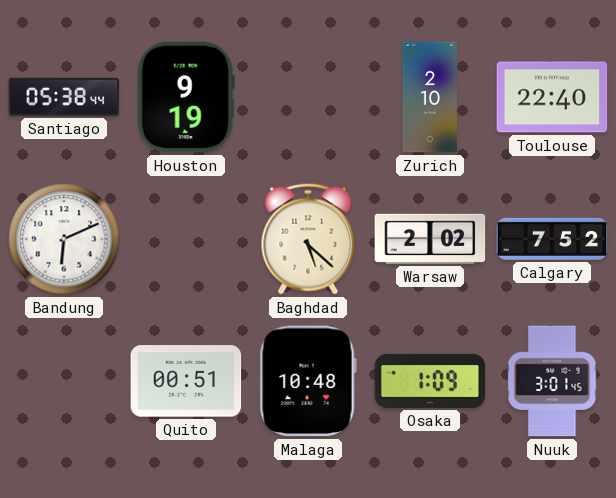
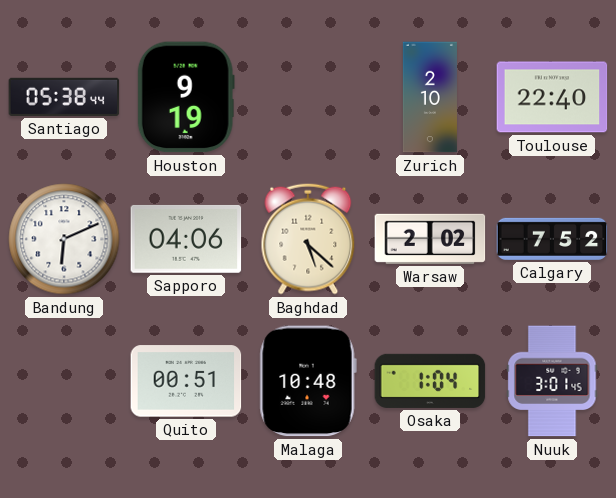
Sapporo: none -> 04:06
Osaka: 1:09 -> 1:04
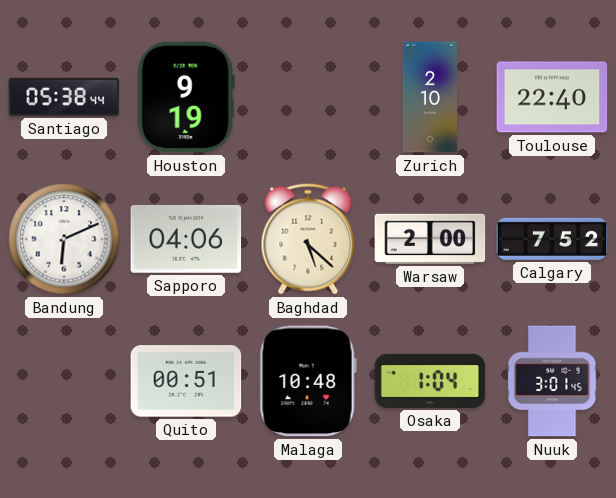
Warsaw: 2:02 -> 2:00
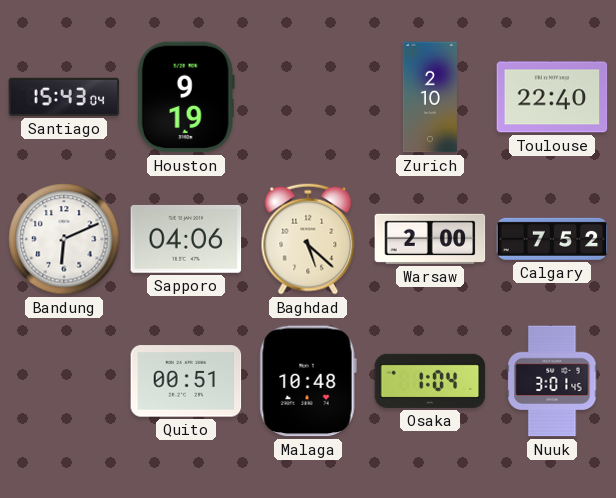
Santiago: 05:38 -> 15:43
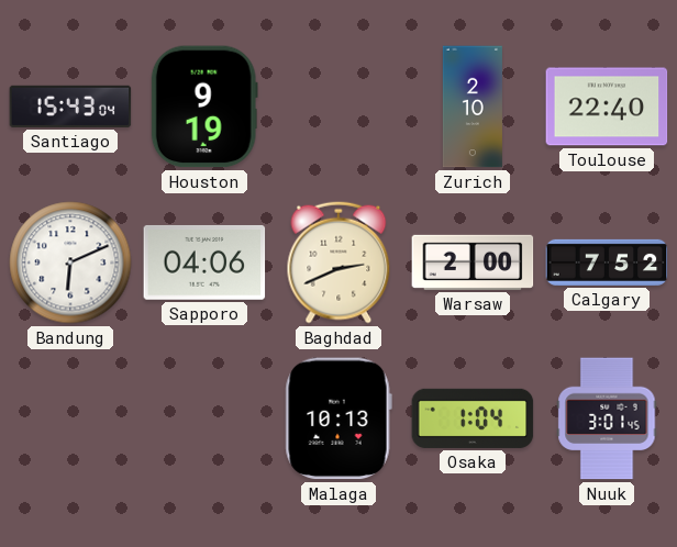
Baghdad: 5:22 -> 2:41
Quito: 00:51 -> none
Malaga: 10:48 -> 10:13
